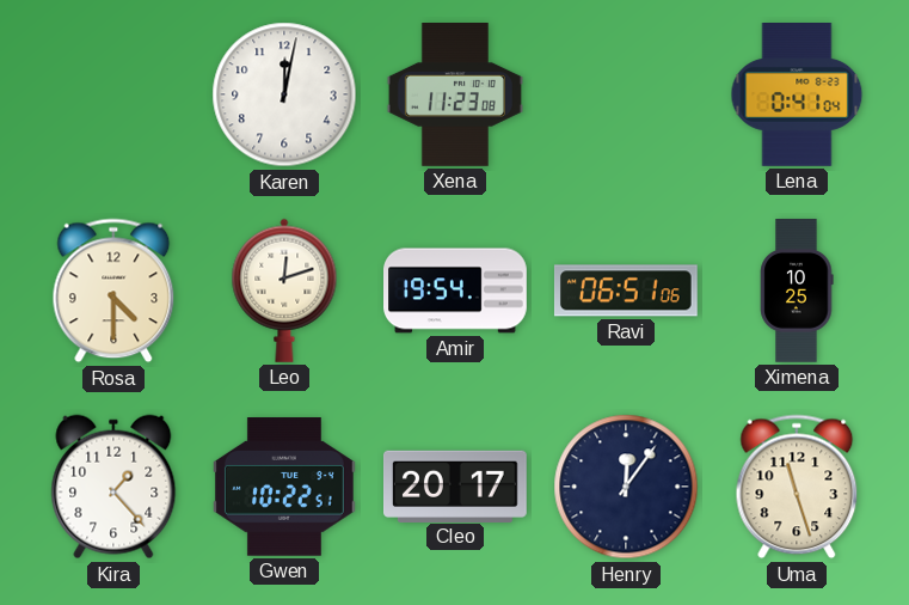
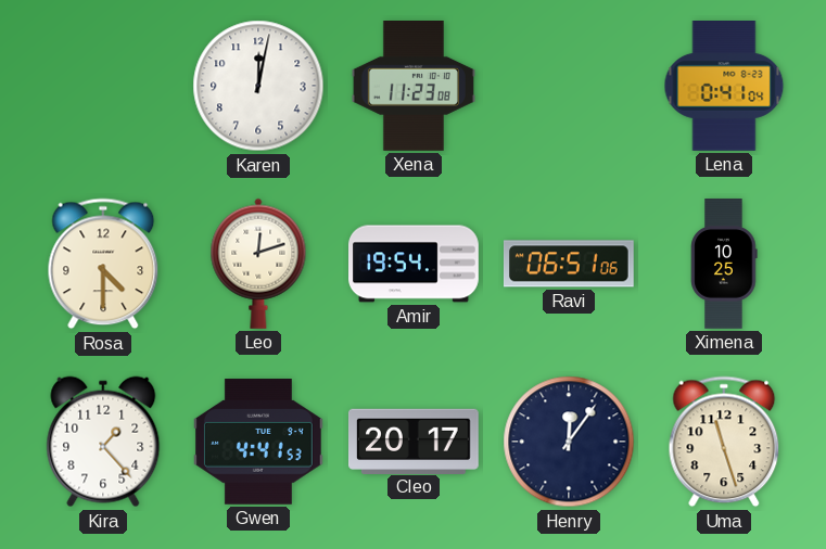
Gwen: 10:22 -> 4:41
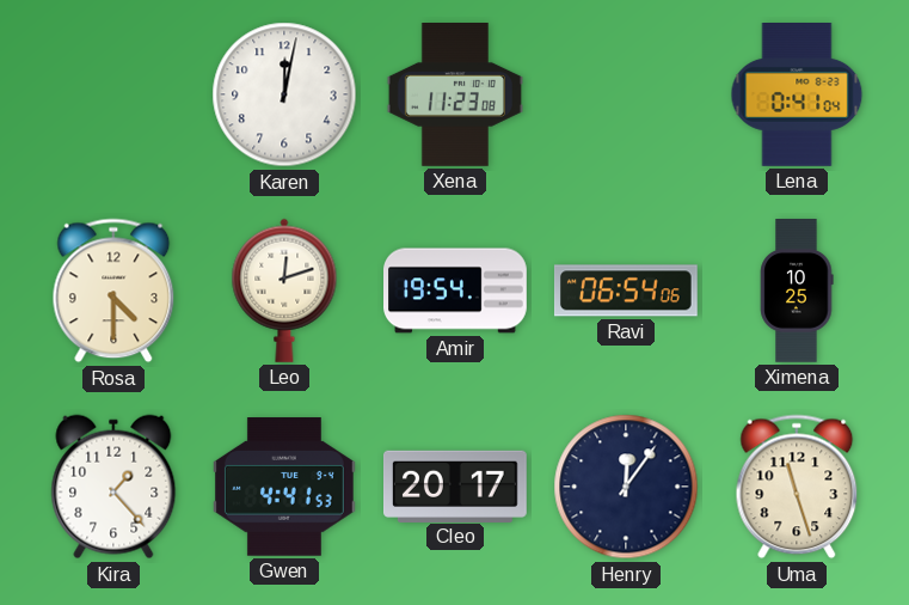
Ravi: 06:51 -> 06:54
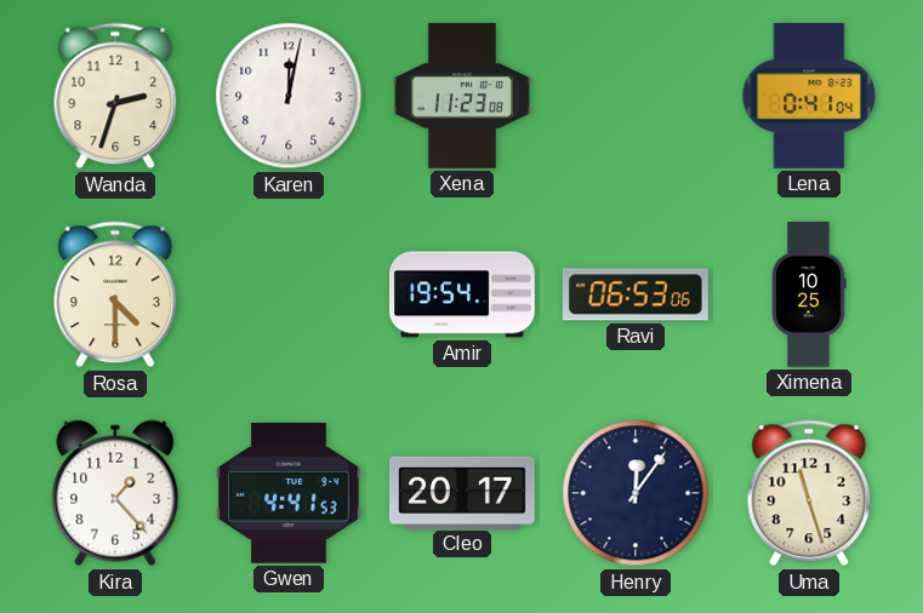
Wanda: none -> 2:33
Leo: 12:12 -> none
Ravi: 06:54 -> 06:53
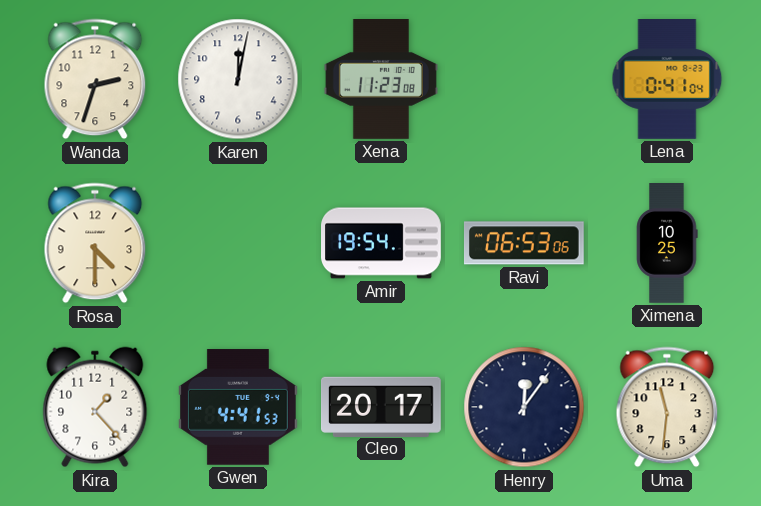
Uma: 11:27 -> 11:31
